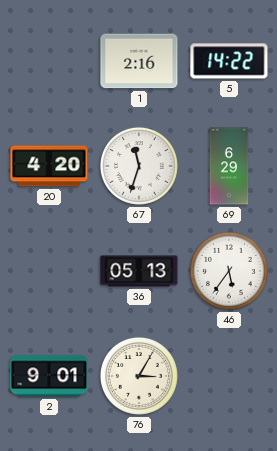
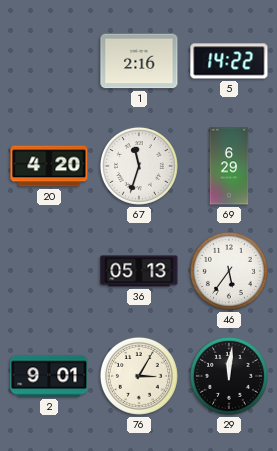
29: none -> 12:01
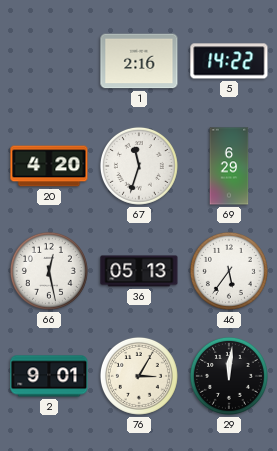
66: none -> 12:28
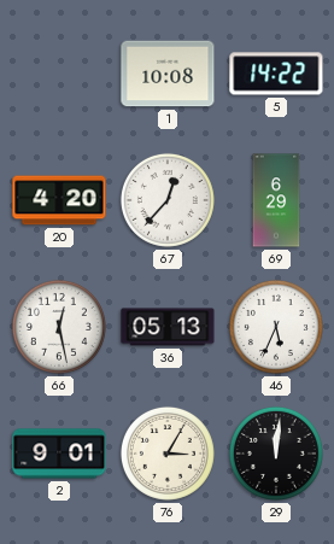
1: 2:16 -> 10:08
67: 11:33 -> 12:37
46: 5:36 -> 5:34
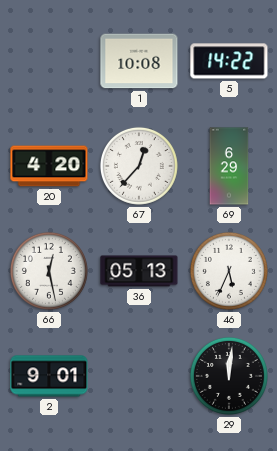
76: 3:05 -> none
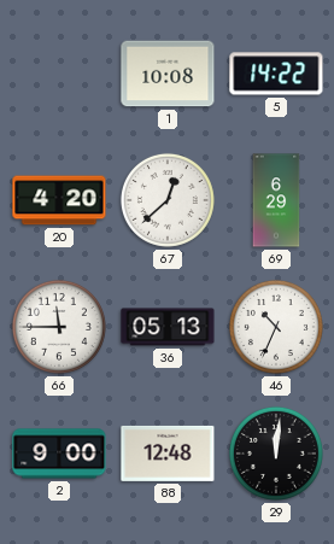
67: 12:37 -> 12:38
66: 12:28 -> 11:45
46: 5:34 -> 10:34
2: 9:01 -> 9:00
88: none -> 12:48
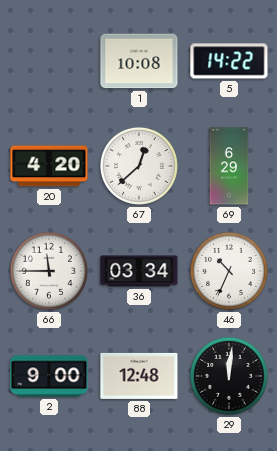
36: 05:13 -> 03:34
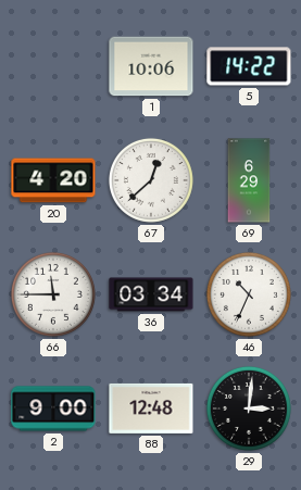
1: 10:08 -> 10:06
29: 12:01 -> 3:01
